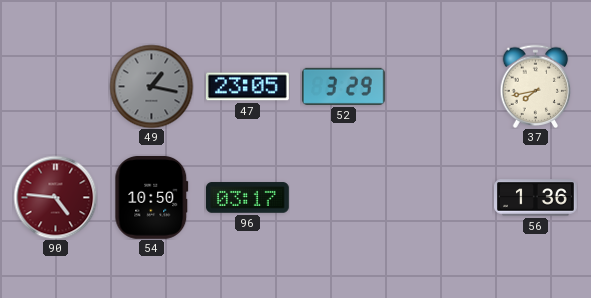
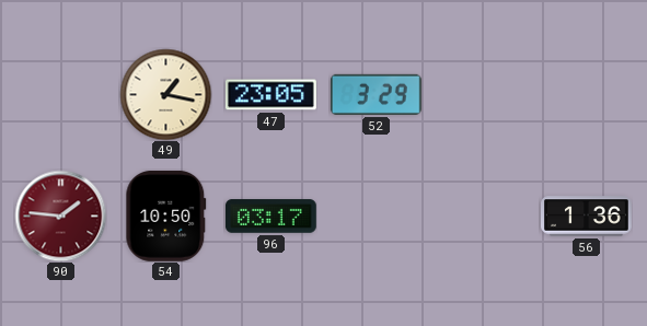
49 dial: grey -> cream
37: 7:43 -> none
90: 4:46 -> 1:46
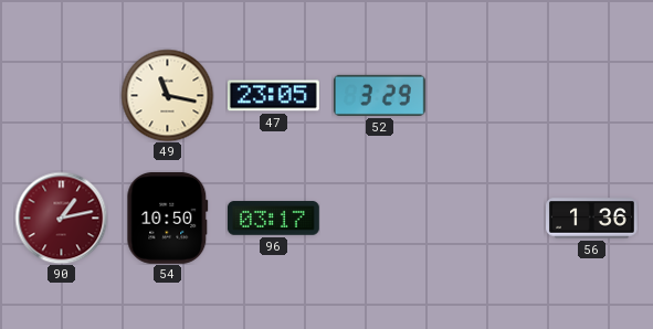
49: 1:17 -> 11:17
90: 1:46 -> 1:13
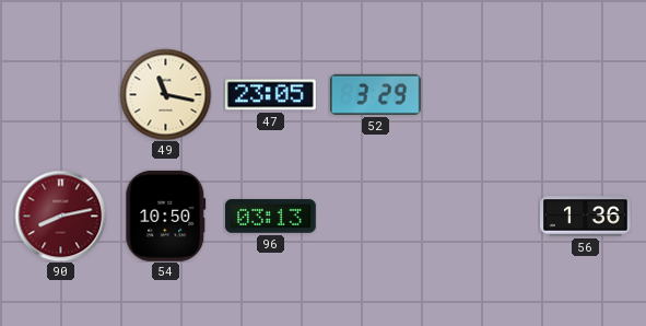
90: 1:13 -> 8:13
96: 03:17 -> 03:13
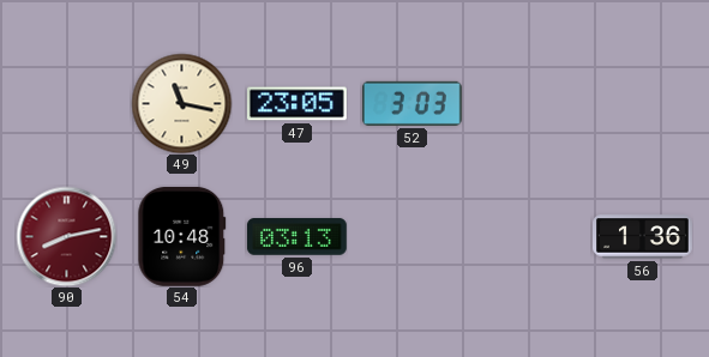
52: 3:29 -> 3:03
54: 10:50 -> 10:48
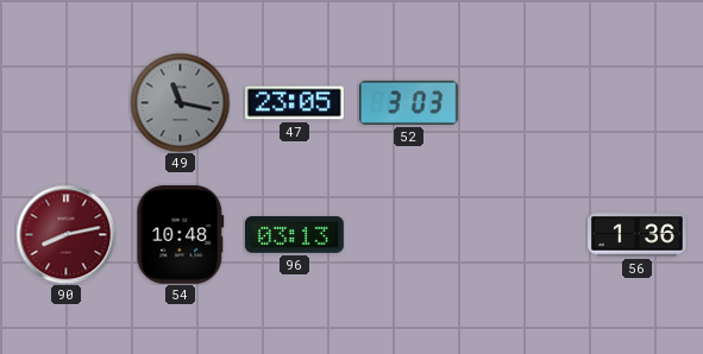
49 dial: cream -> grey
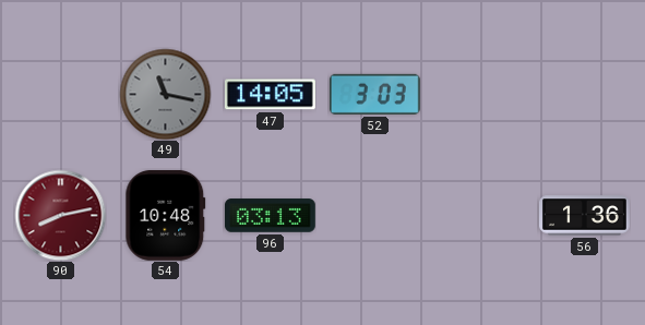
47: 23:05 -> 14:05
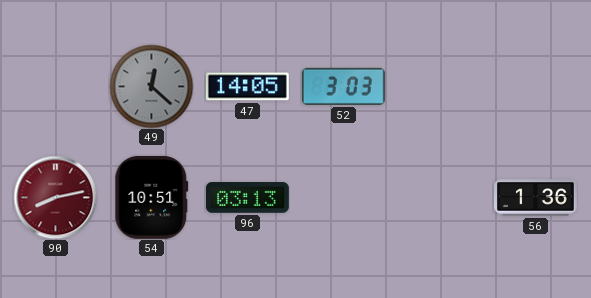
49: 11:17 -> 12:22
54: 10:48 -> 10:51
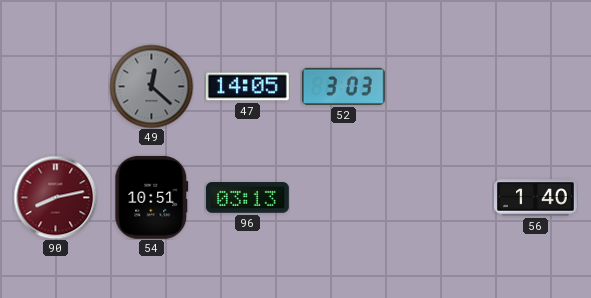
56: 1:36 -> 1:40
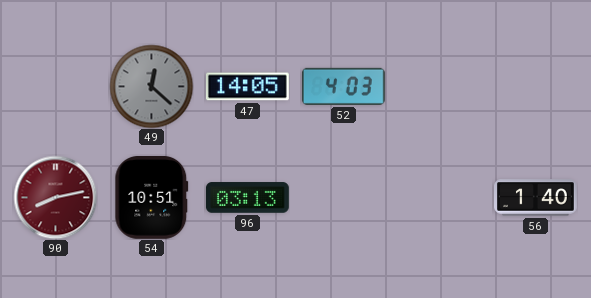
52: 3:03 -> 4:03
